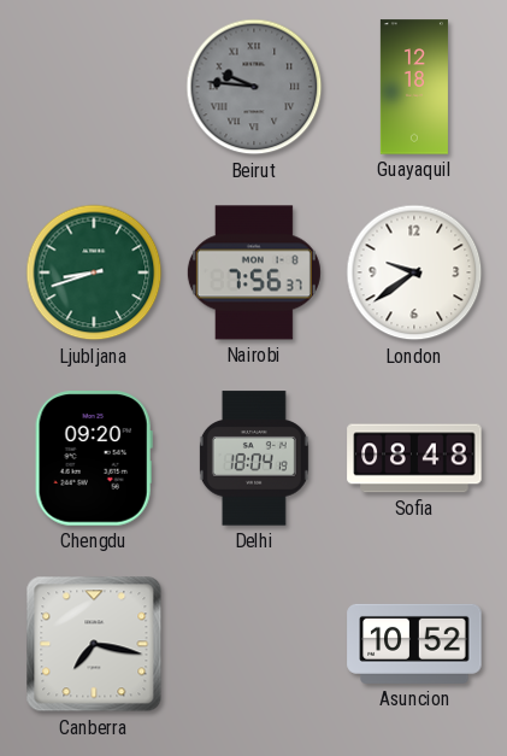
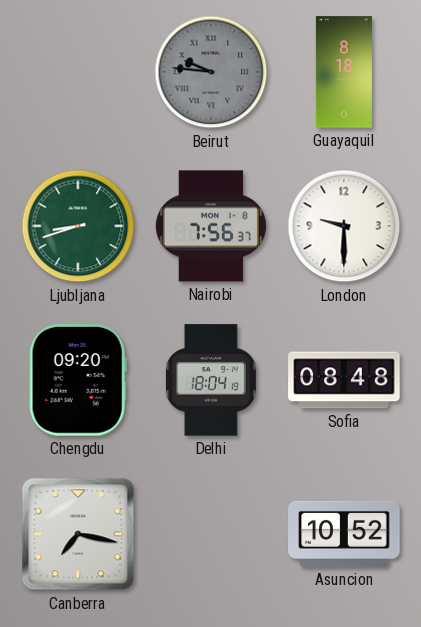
Guayaquil: 12:18 -> 8:18
London: 9:39 -> 9:30
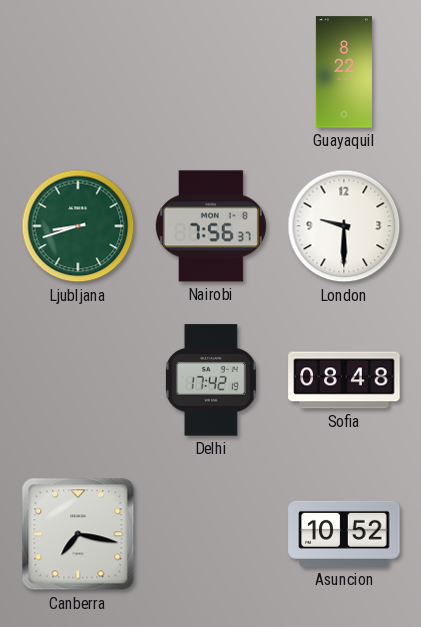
Beirut: 9:46 -> none
Guayaquil: 8:18 -> 8:22
Chengdu: 09:20 -> none
Delhi: 18:04 -> 17:42
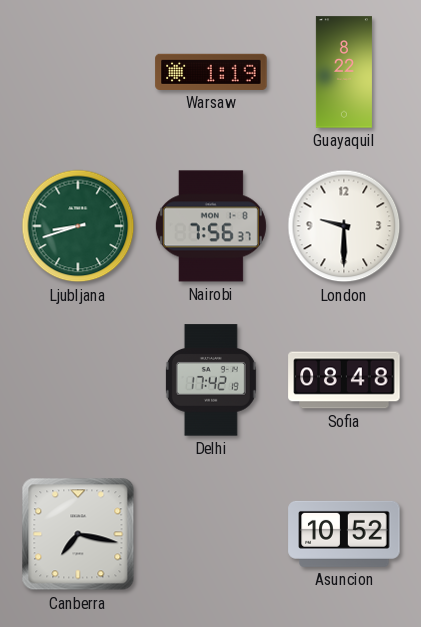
Warsaw: none -> 1:19
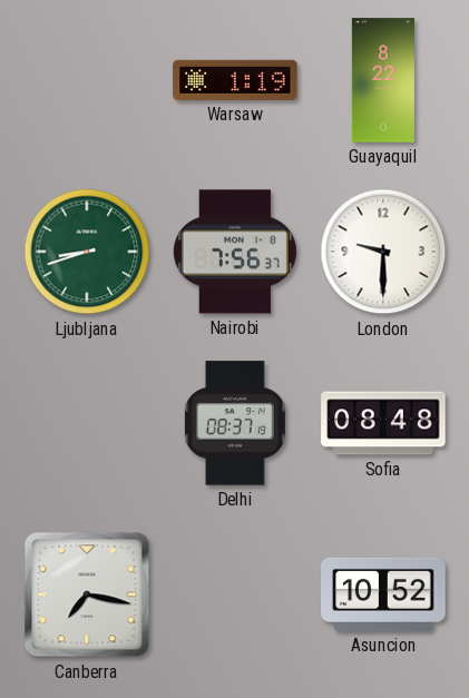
Delhi: 17:42 -> 08:37
